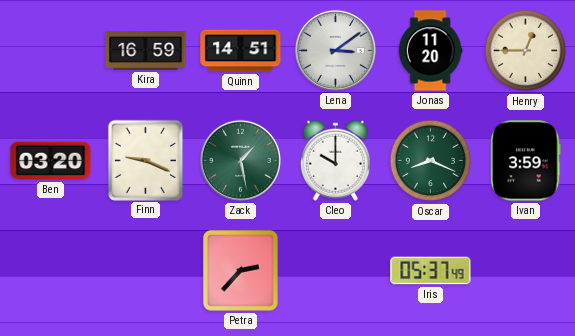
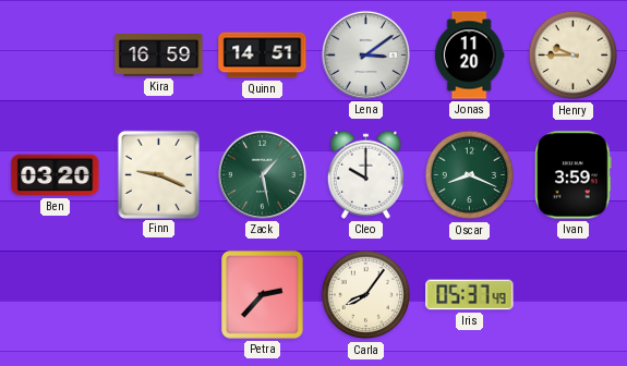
Henry: 12:45 -> 9:45
Carla: none -> 8:06
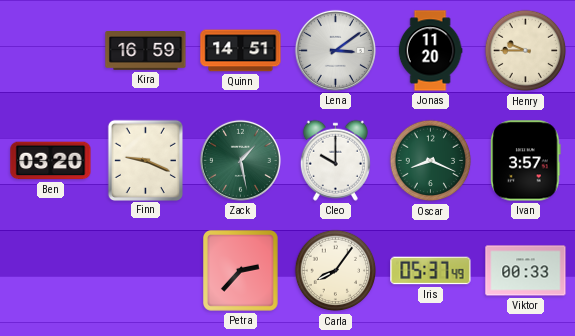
Ivan: 3:59 -> 3:57
Viktor: none -> 00:33
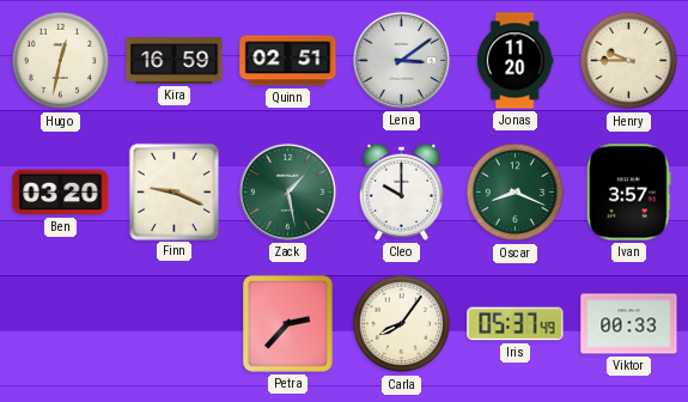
Hugo: none -> 12:32
Quinn: 14:51 -> 02:51
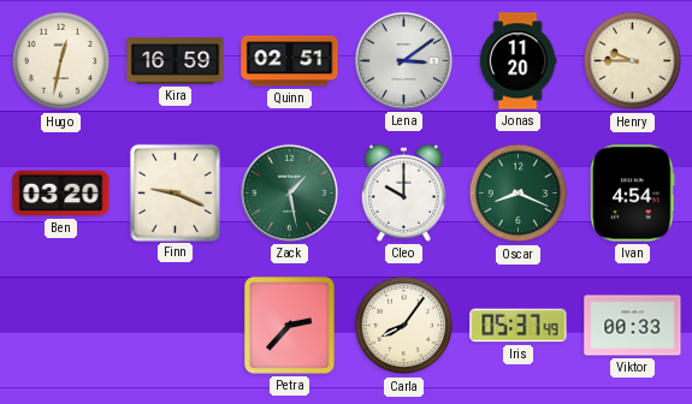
Ivan: 3:57 -> 4:54
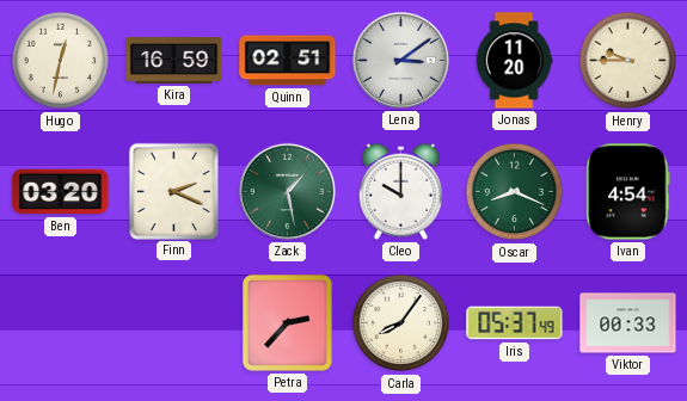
Finn: 9:19 -> 2:19
